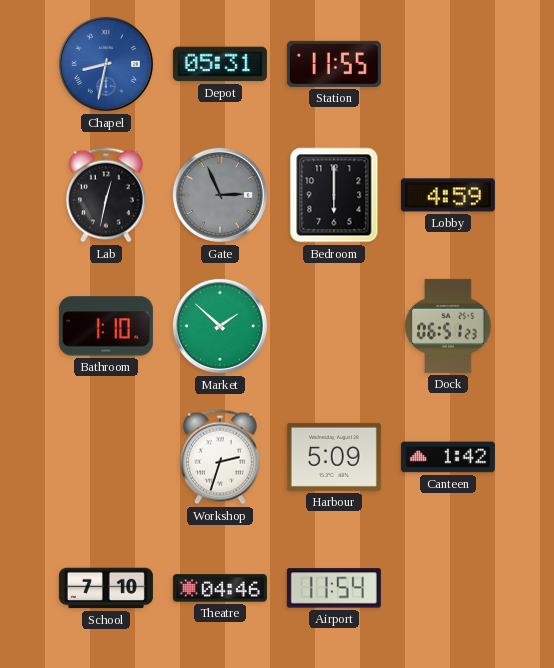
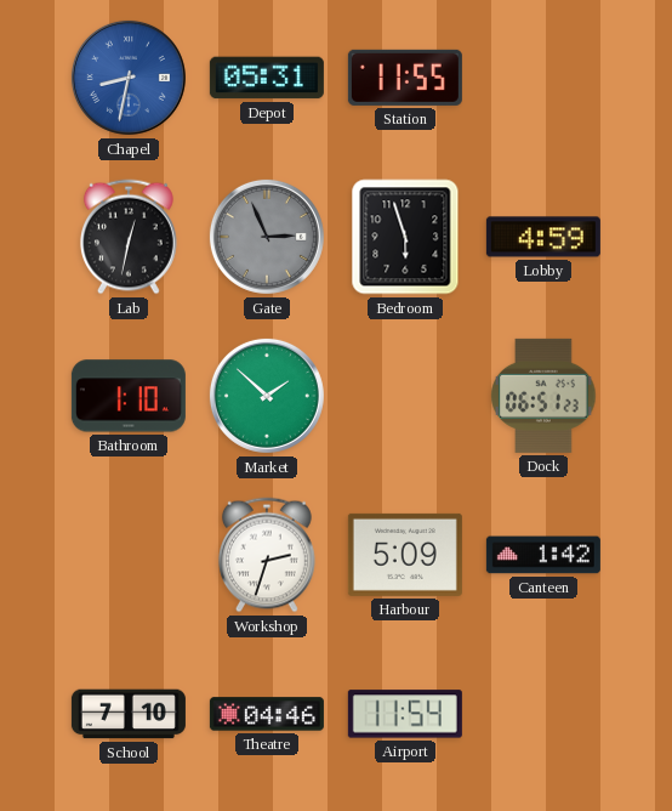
Bedroom: 6:00 -> 5:57
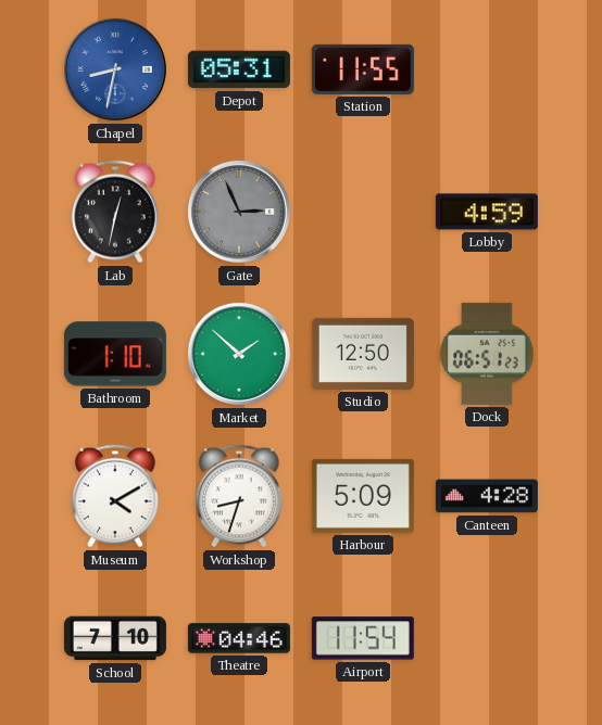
Bedroom: 5:57 -> none
Studio: none -> 12:50
Museum: none -> 4:10
Workshop: 2:33 -> 8:33
Canteen: 1:42 -> 4:28
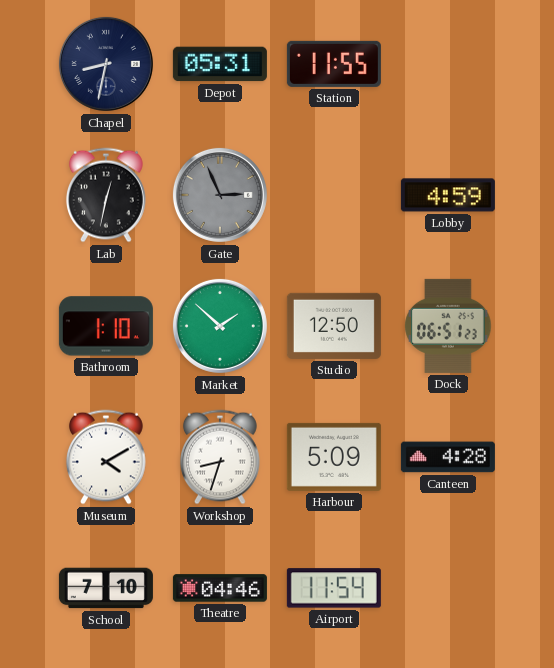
Chapel dial: blue -> navy
